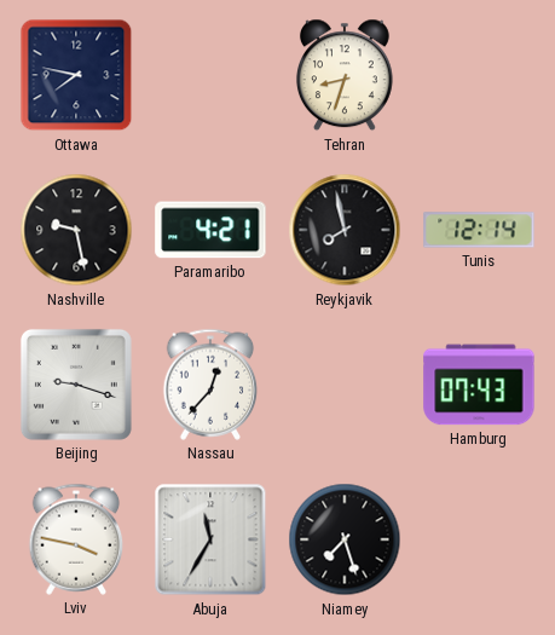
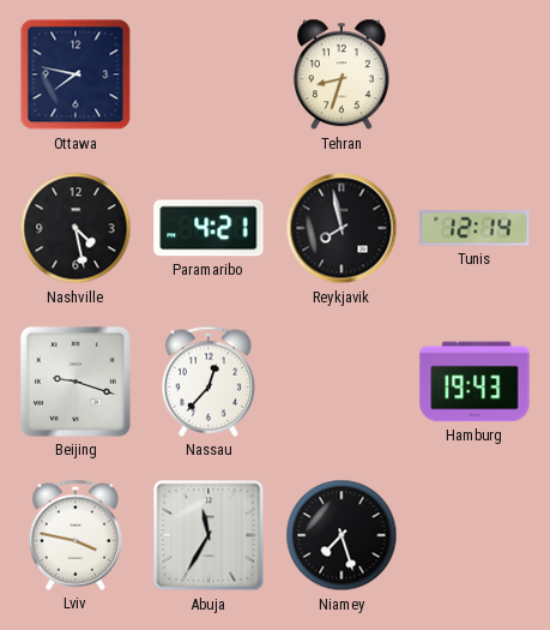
Nashville: 9:28 -> 4:28
Hamburg: 07:43 -> 19:43
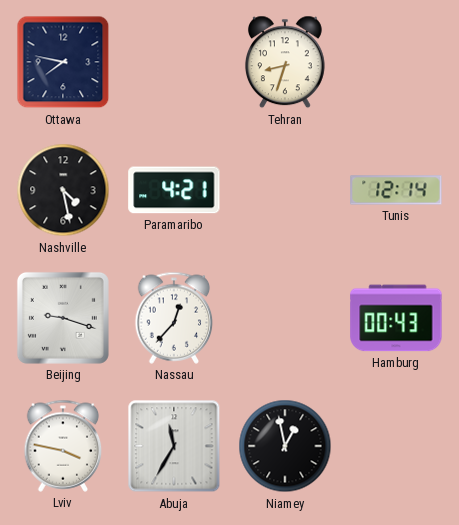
Reykjavik: 7:58 -> none
Hamburg: 19:43 -> 00:43
Niamey: 7:27 -> 12:58
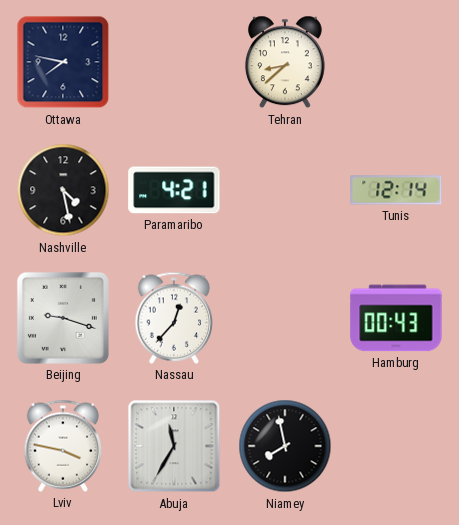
Tehran: 8:33 -> 8:38
Niamey: 12:58 -> 7:58
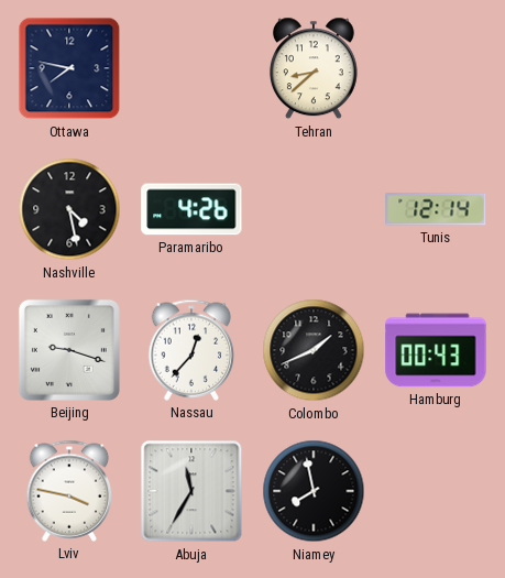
Paramaribo: 4:21 -> 4:26
Colombo: none -> 1:41
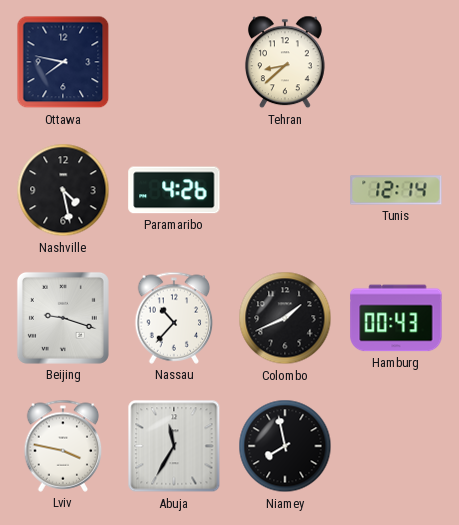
Nassau: 12:37 -> 10:37
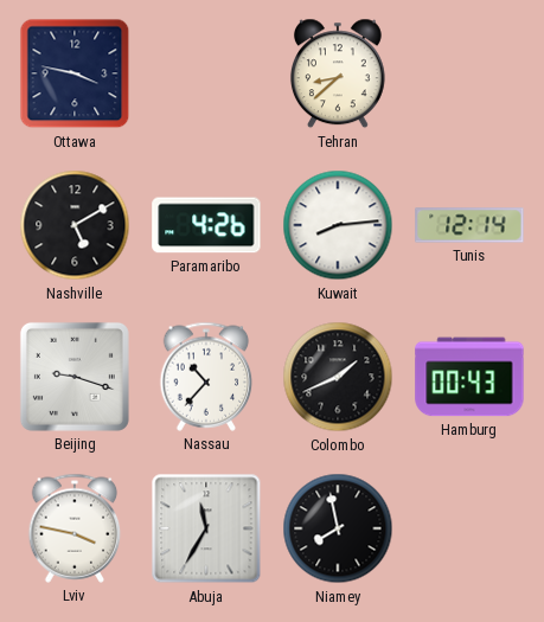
Ottawa: 7:47 -> 3:47
Nashville: 4:28 -> 5:10
Kuwait: none -> 8:14
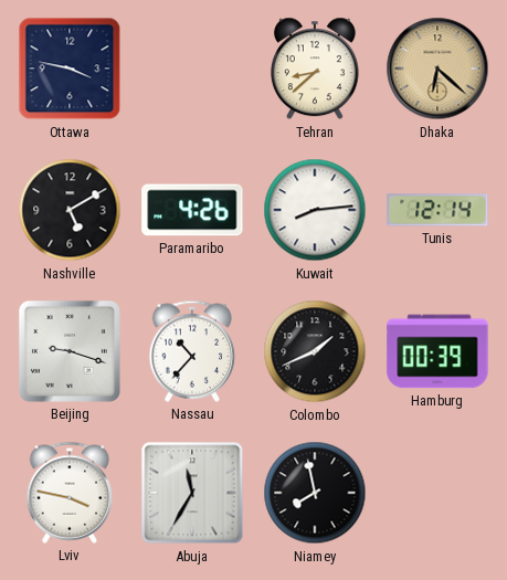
Dhaka: none -> 6:22
Hamburg: 00:43 -> 00:39
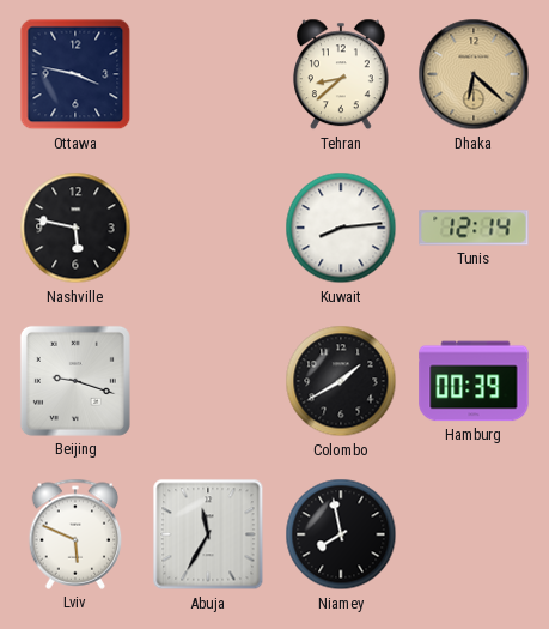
Nashville: 5:10 -> 5:47
Paramaribo: 4:26 -> none
Nassau: 10:37 -> none
Colombo: 1:41 -> 1:40
Lviv: 3:47 -> 5:49
